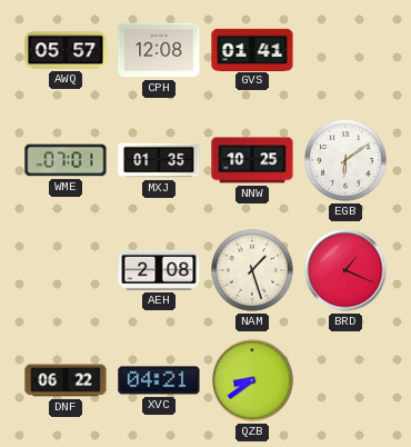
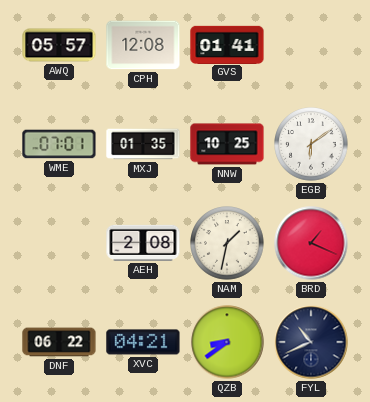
NAM: 1:27 -> 1:32
FYL: none -> 10:41
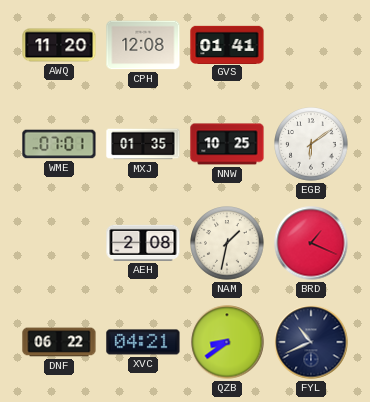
AWQ: 05:57 -> 11:20
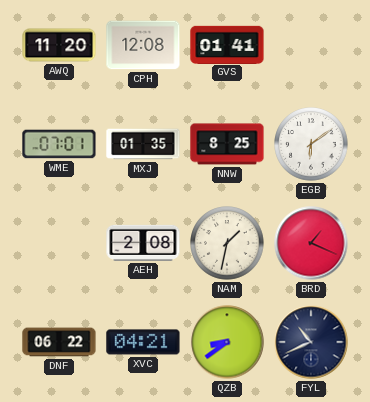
NNW: 10:25 -> 8:25
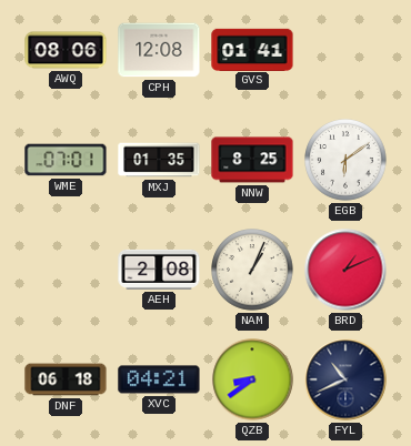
AWQ: 11:20 -> 08:06
NAM: 1:32 -> 1:04
BRD: 1:19 -> 1:11
DNF: 06:22 -> 06:18
